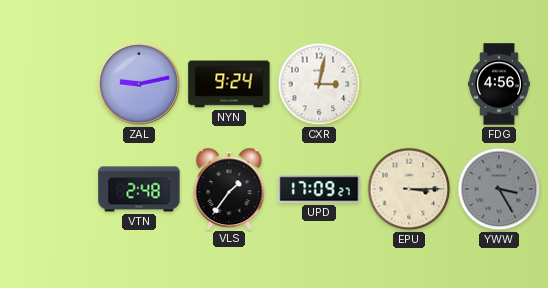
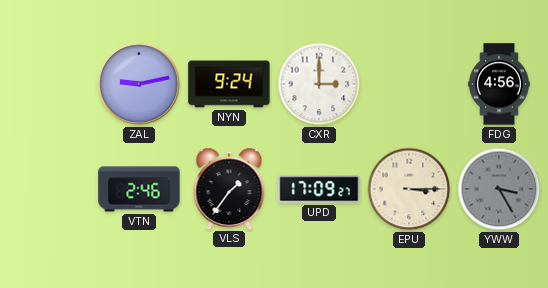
CXR: 3:02 -> 3:00
VTN: 2:48 -> 2:46
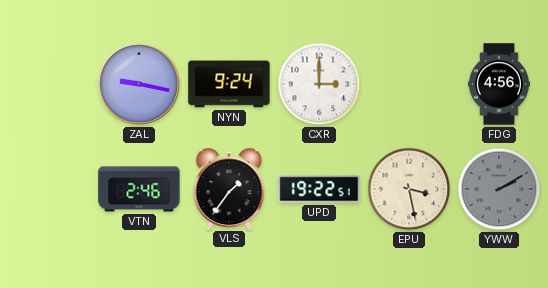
ZAL: 9:13 -> 9:17
UPD: 17:09 -> 19:22
EPU: 3:15 -> 3:28
YWW: 3:25 -> 2:10
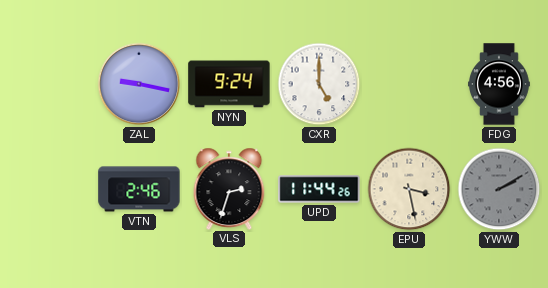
CXR: 3:00 -> 5:00
VLS: 1:36 -> 2:33
UPD: 19:22 -> 11:44
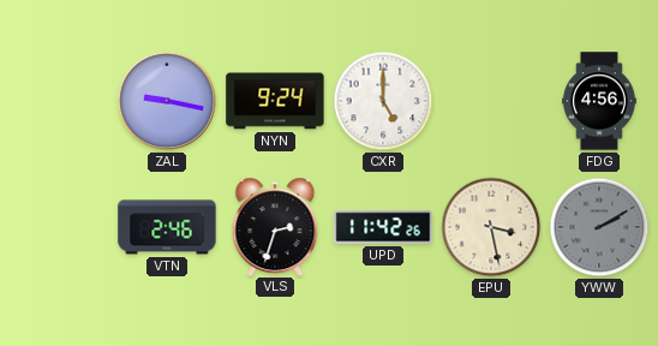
UPD: 11:44 -> 11:42
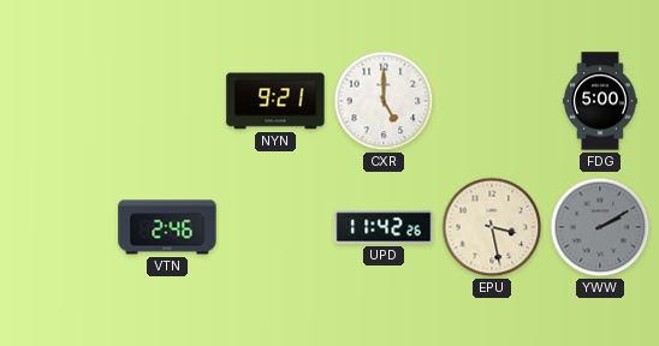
ZAL: 9:17 -> none
NYN: 9:24 -> 9:21
FDG: 4:56 -> 5:00
VLS: 2:33 -> none
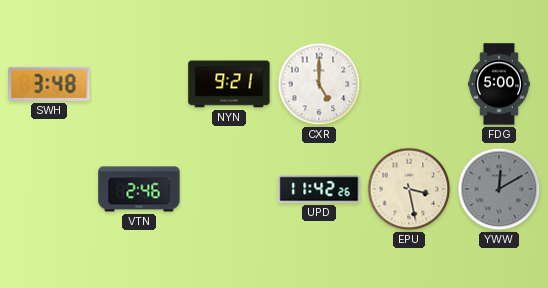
SWH: none -> 3:48
YWW: 2:10 -> 12:10
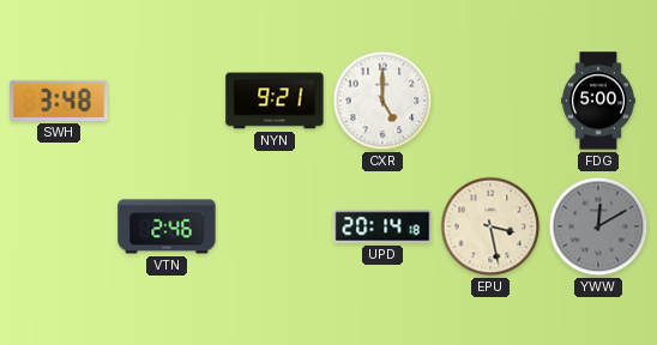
UPD: 11:42 -> 20:14
